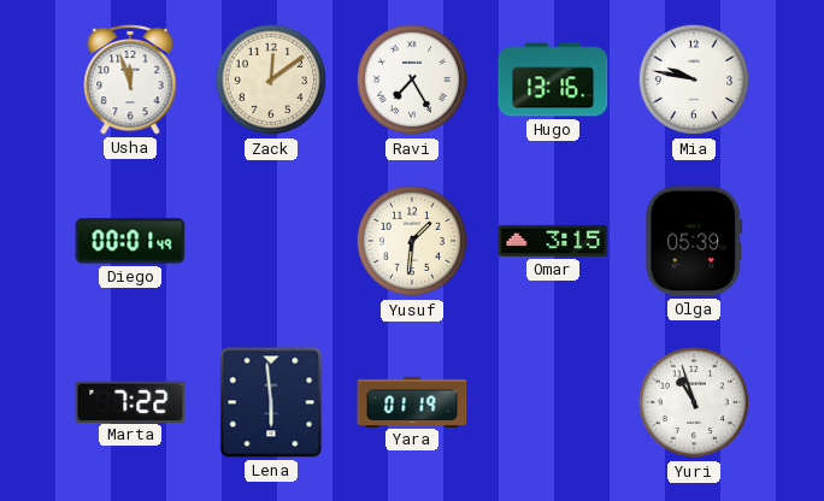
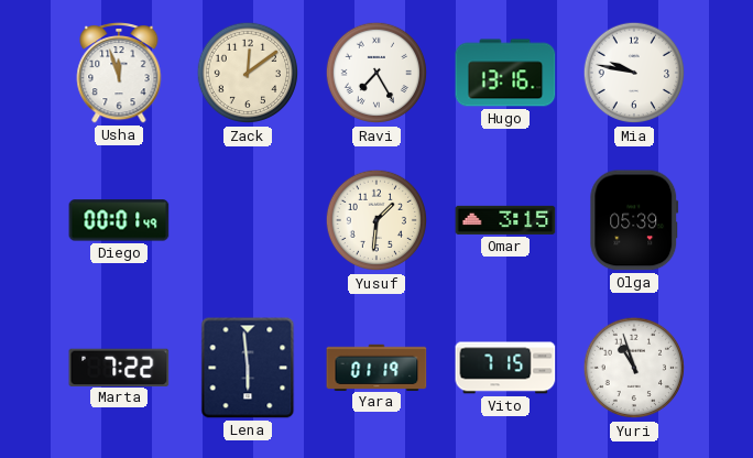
Vito: none -> 7:15
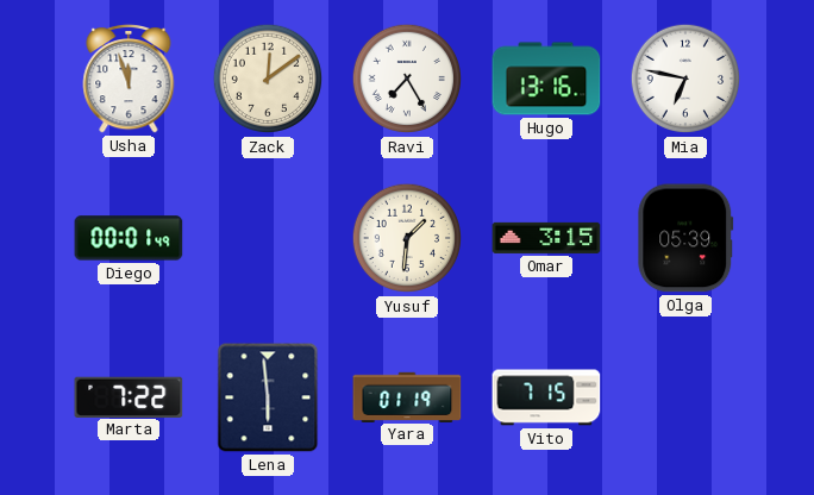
Mia: 9:47 -> 6:47
Yuri: 10:57 -> none
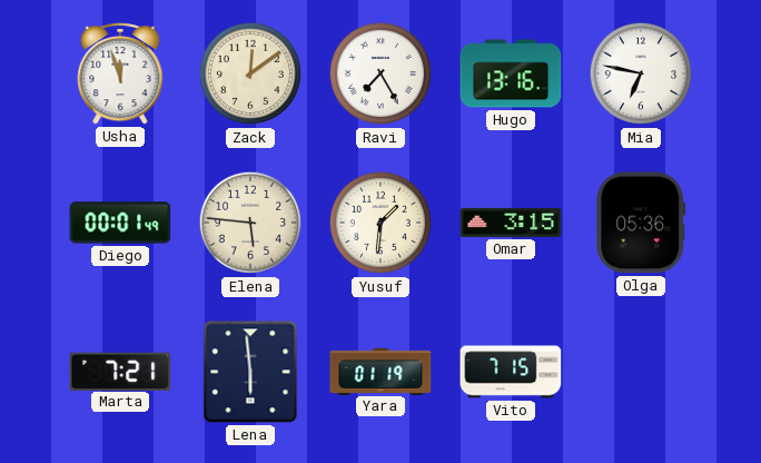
Elena: none -> 5:46
Olga: 05:39 -> 05:36
Marta: 7:22 -> 7:21
